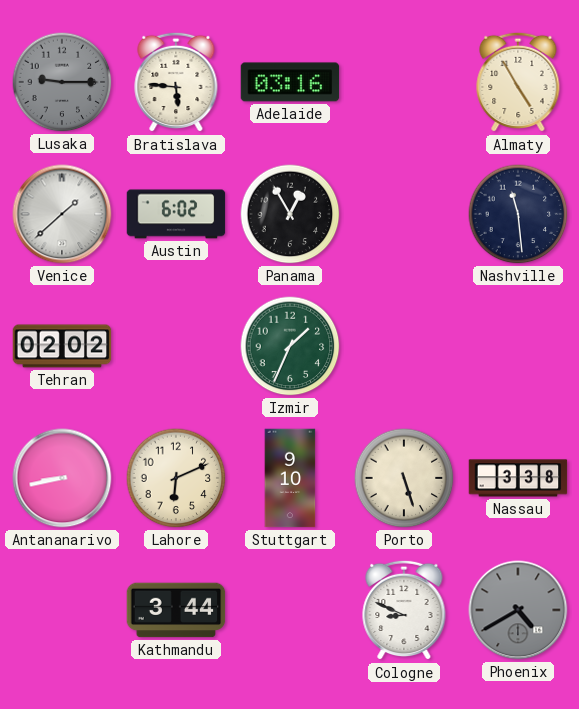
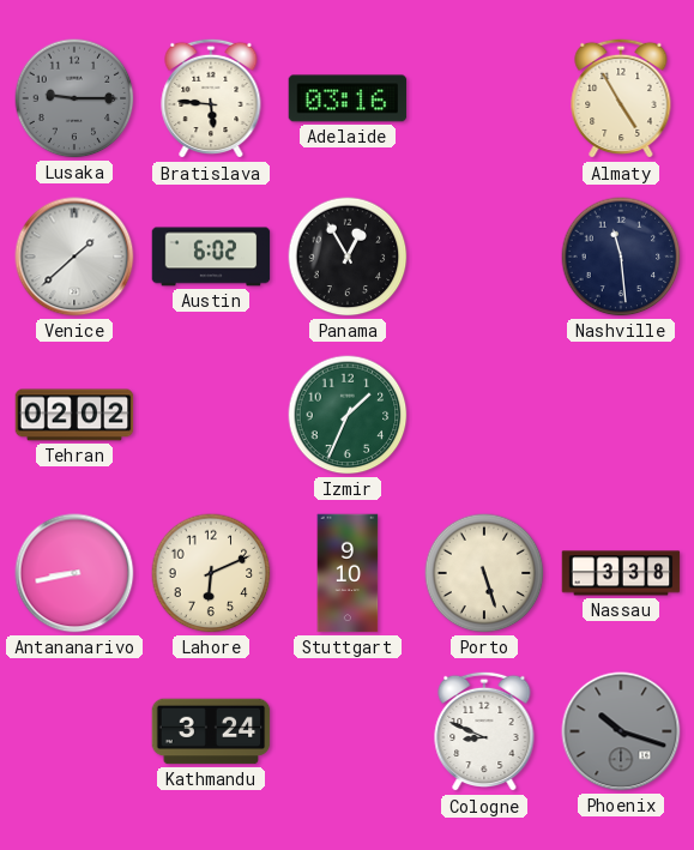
Kathmandu: 3:44 -> 3:24
Phoenix: 4:40 -> 10:18
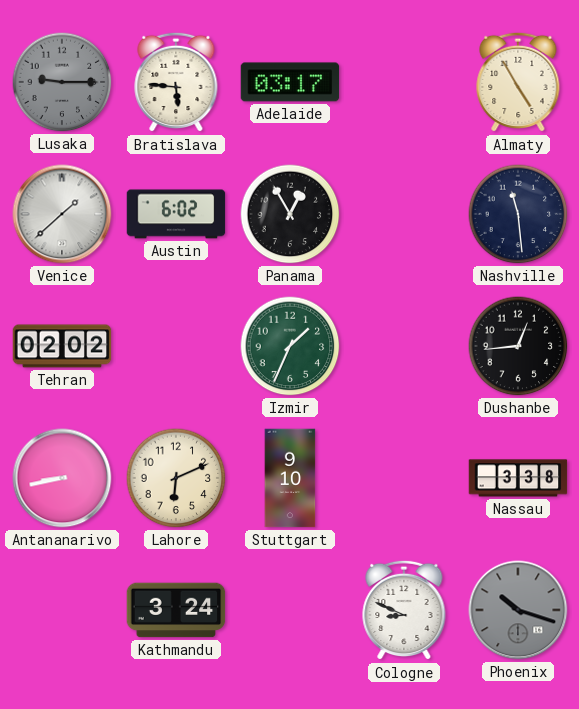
Adelaide: 03:16 -> 03:17
Dushanbe: none -> 12:44
Porto: 5:27 -> none
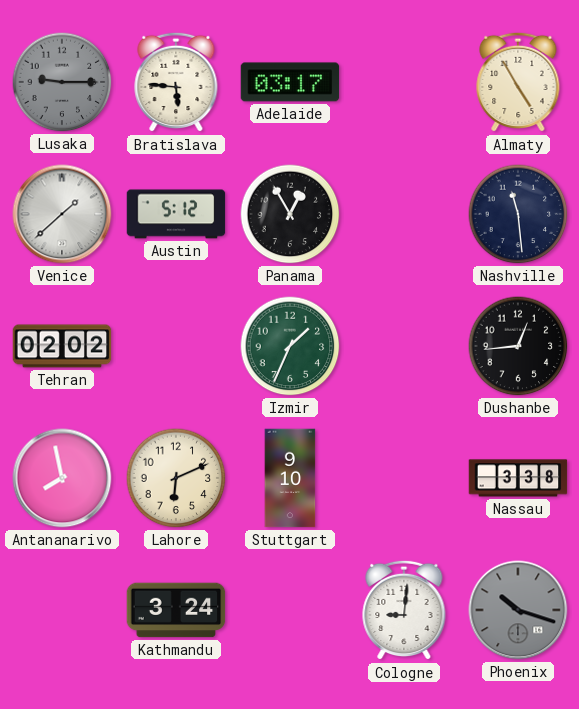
Austin: 6:02 -> 5:12
Antananarivo: 8:43 -> 7:58
Cologne: 8:49 -> 9:01
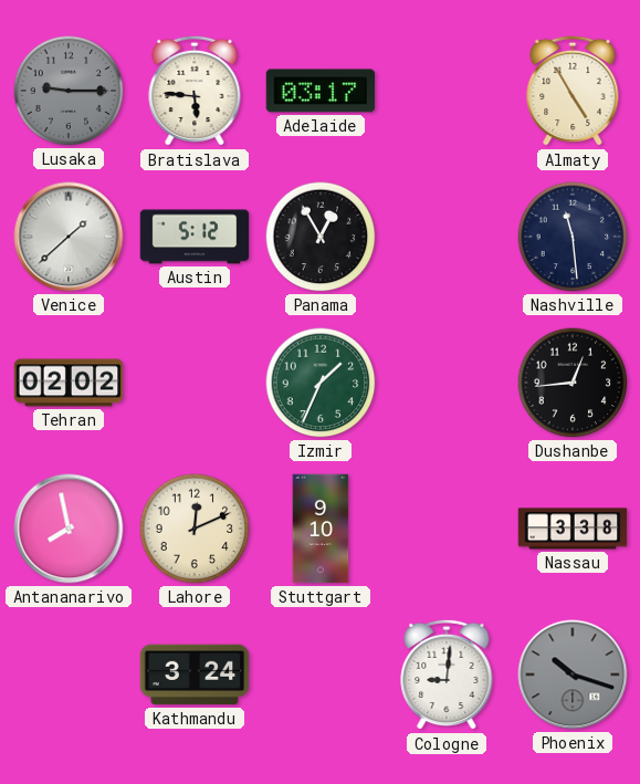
Lahore: 6:11 -> 12:11
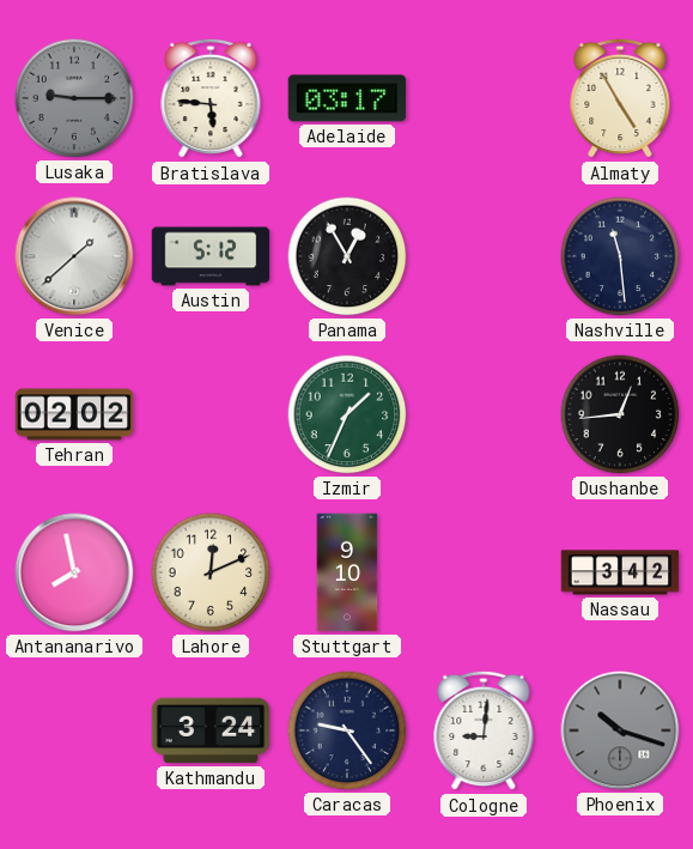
Nassau: 3:38 -> 3:42
Caracas: none -> 9:24
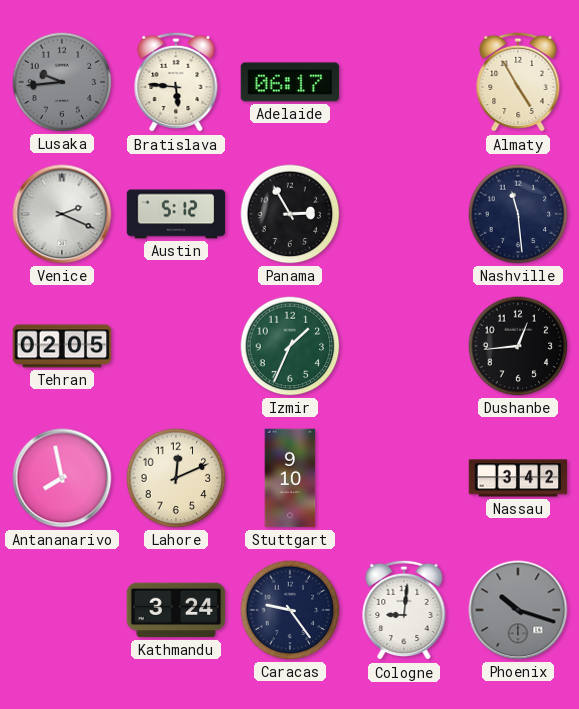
Lusaka: 9:15 -> 9:44
Adelaide: 03:17 -> 06:17
Venice: 1:38 -> 2:19
Panama: 12:55 -> 2:55
Tehran: 02:02 -> 02:05
